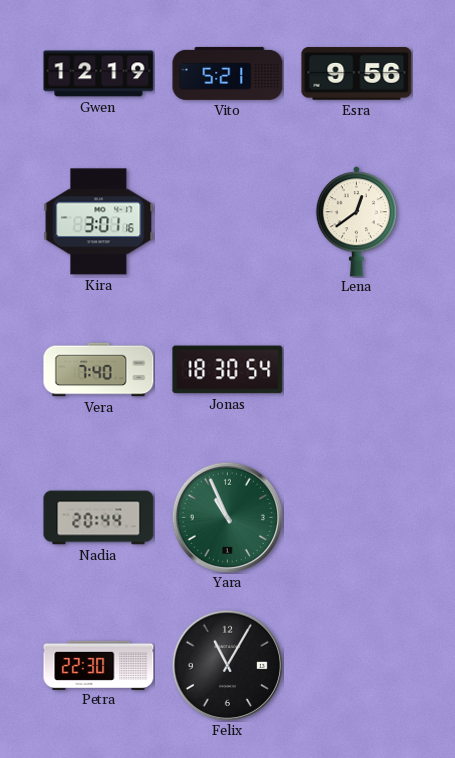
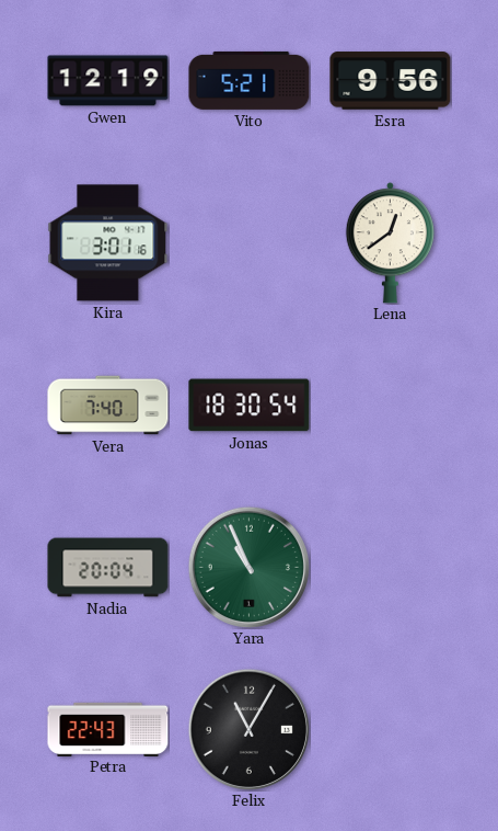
Nadia: 20:44 -> 20:04
Petra: 22:30 -> 22:43
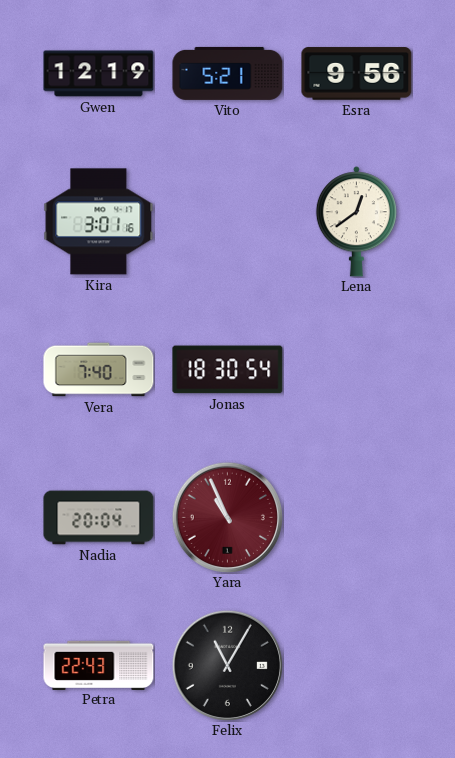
Yara dial: green -> burgundy
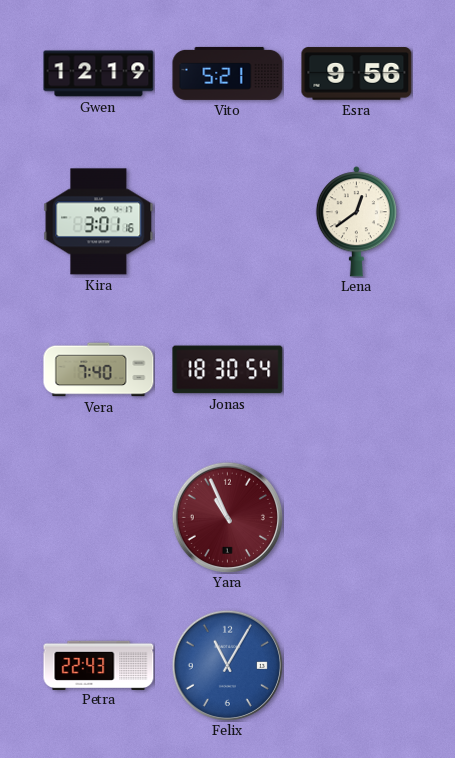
Nadia: 20:04 -> none
Felix dial: black -> blue
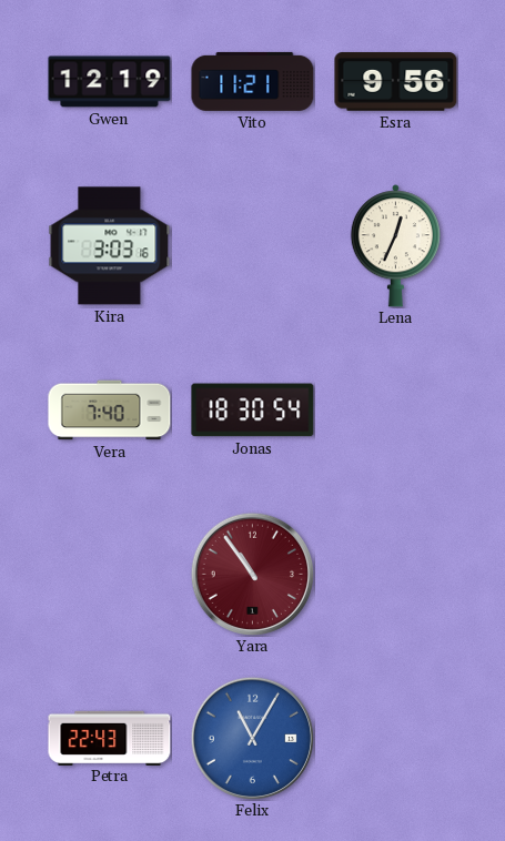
Vito: 5:21 -> 11:21
Kira: 3:01 -> 3:03
Lena: 12:39 -> 12:34
Yara: 10:56 -> 10:54
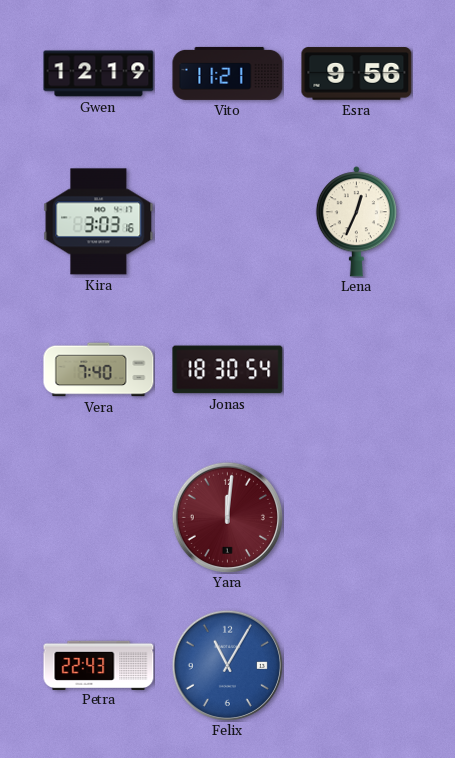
Yara: 10:54 -> 12:01
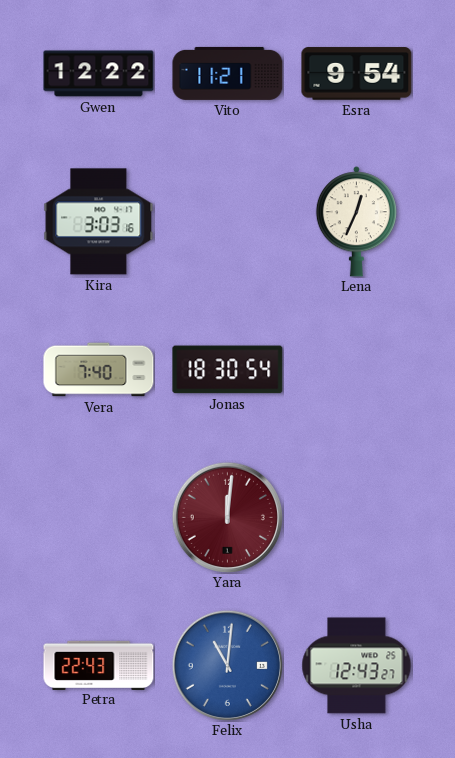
Gwen: 12:19 -> 12:22
Esra: 9:56 -> 9:54
Felix: 11:05 -> 11:01
Usha: none -> 12:43
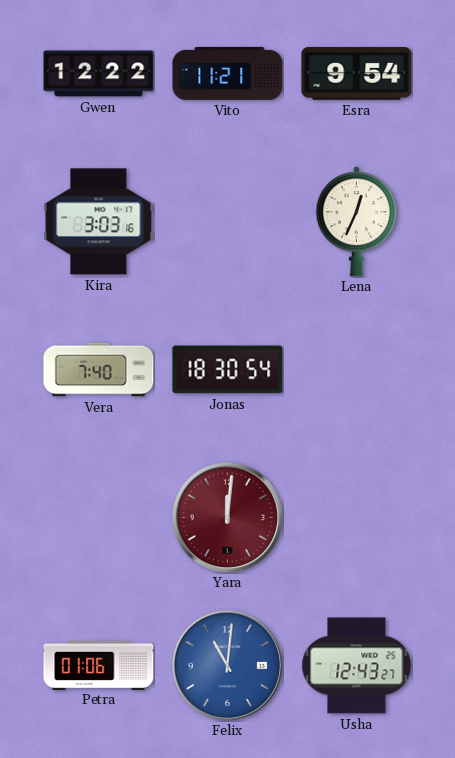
Petra: 22:43 -> 01:06
